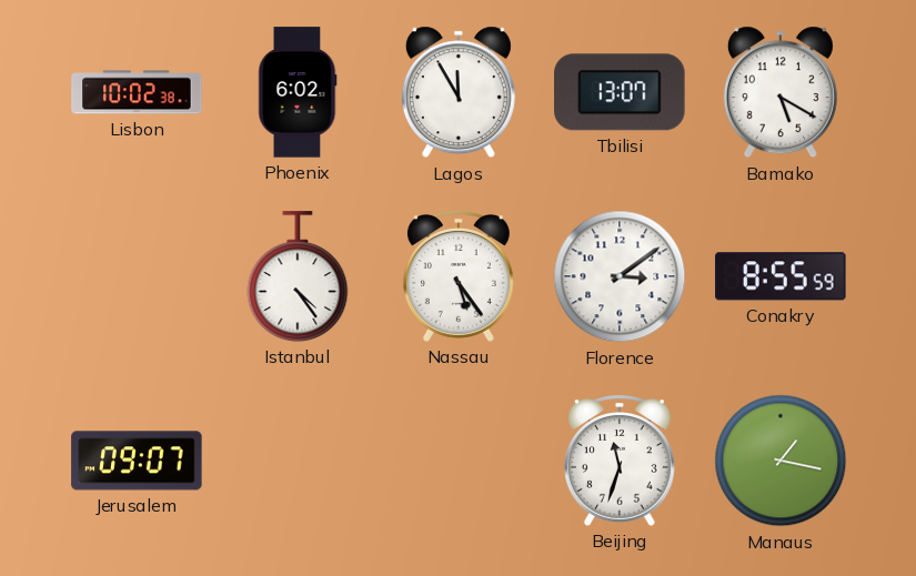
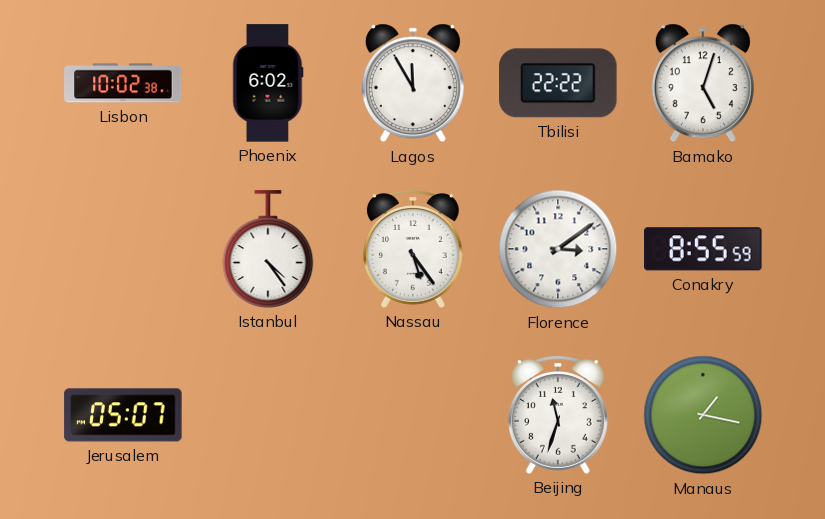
Tbilisi: 13:07 -> 22:22
Bamako: 5:20 -> 5:03
Jerusalem: 09:07 -> 05:07
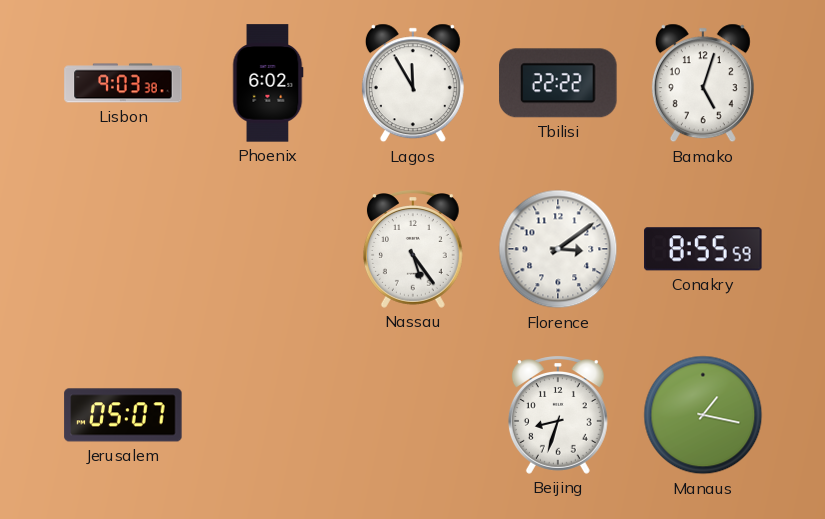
Lisbon: 10:02 -> 9:03
Istanbul: 4:24 -> none
Beijing: 11:33 -> 8:33
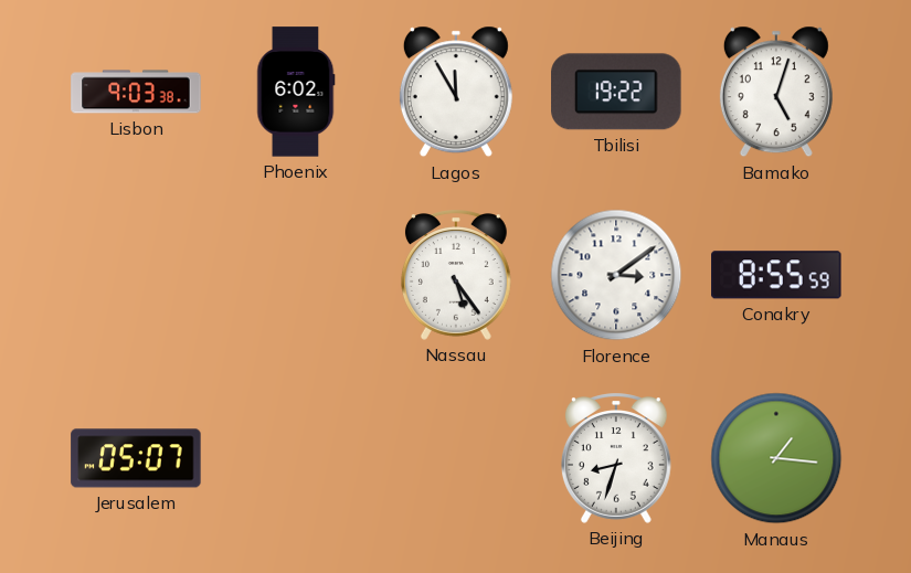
Tbilisi: 22:22 -> 19:22
Manaus: 1:17 -> 1:16
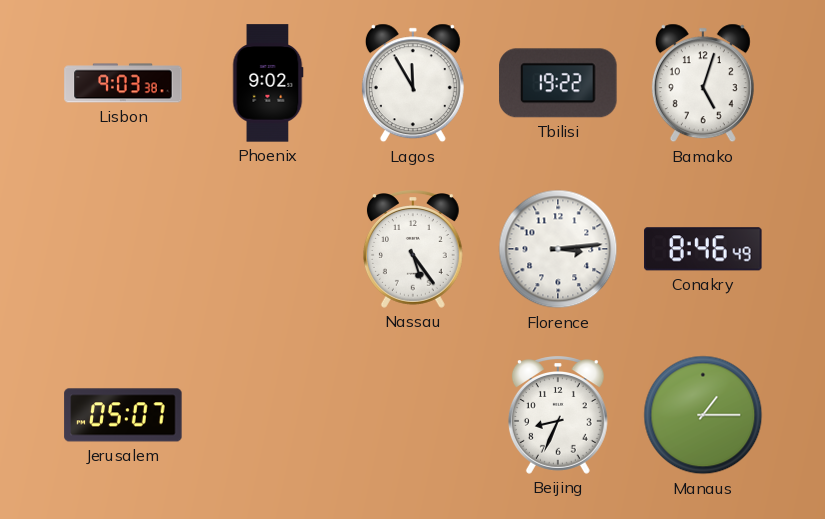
Phoenix: 6:02 -> 9:02
Florence: 3:09 -> 3:14
Conakry: 8:55 -> 8:46
Beijing: 8:33 -> 8:34
Manaus: 1:16 -> 1:15
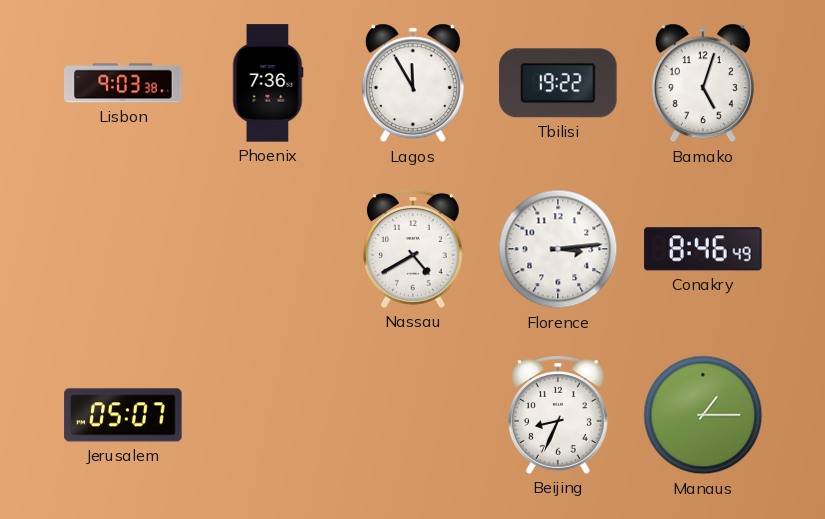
Phoenix: 9:02 -> 7:36
Nassau: 5:24 -> 4:40
